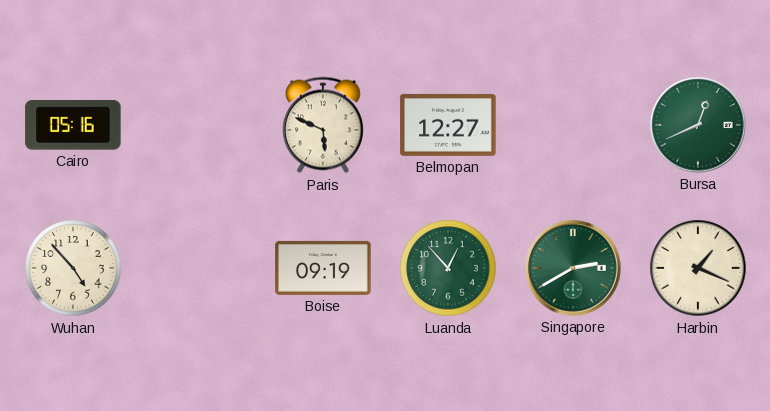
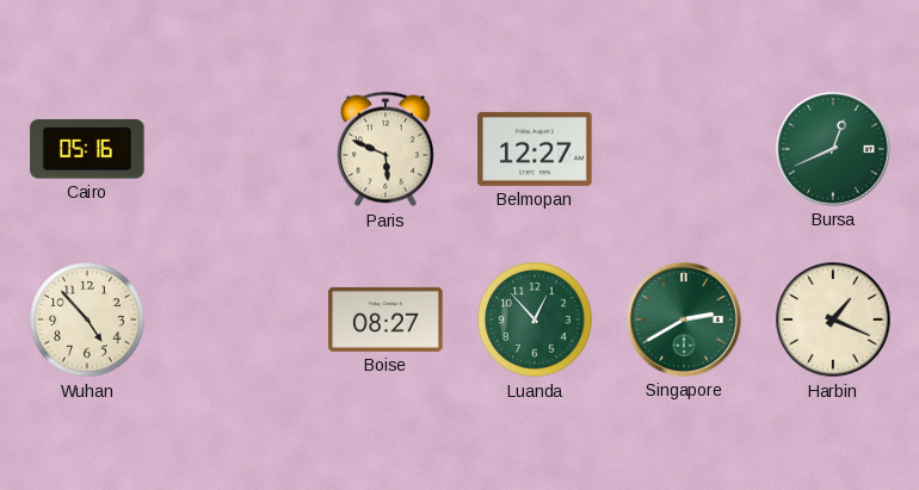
Boise: 09:19 -> 08:27
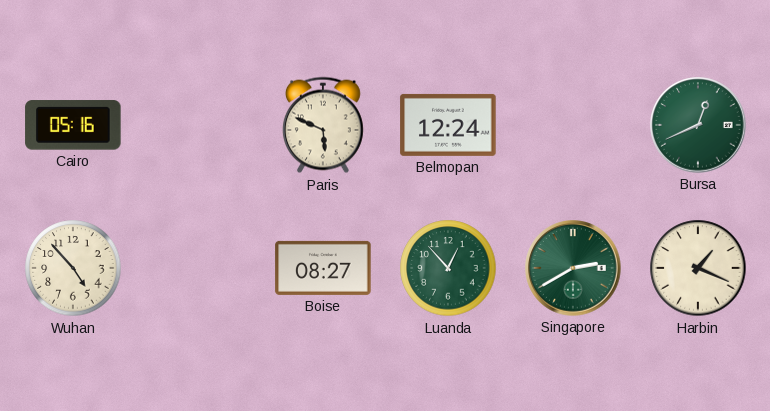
Belmopan: 12:27 -> 12:24
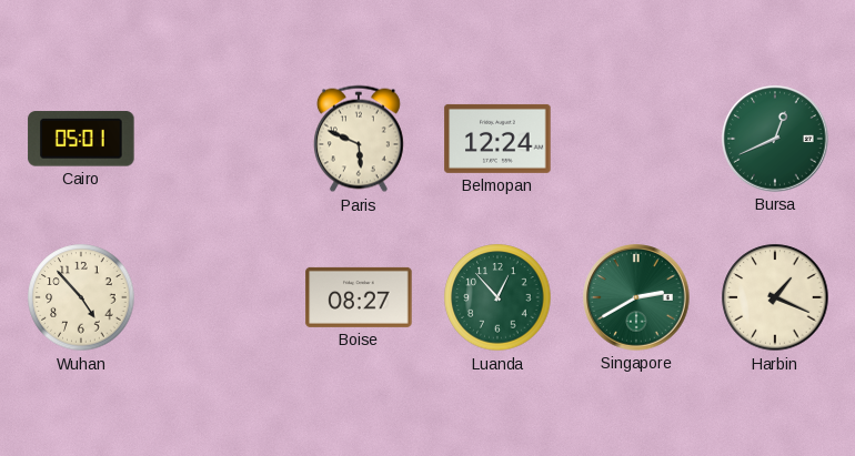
Cairo: 05:16 -> 05:01
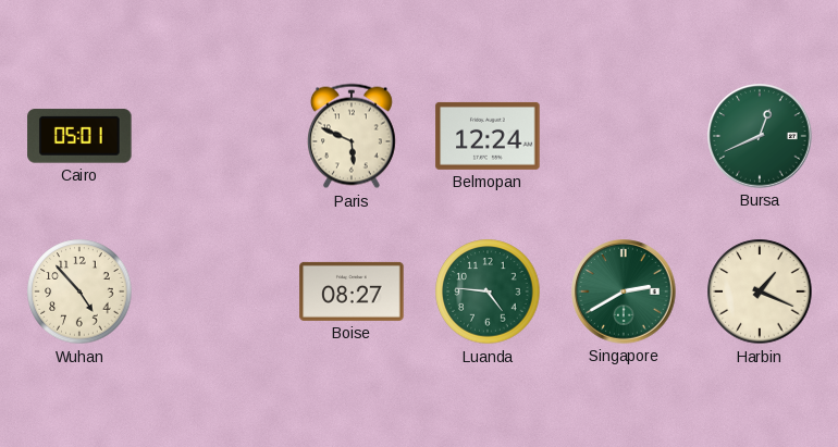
Luanda: 12:53 -> 4:46
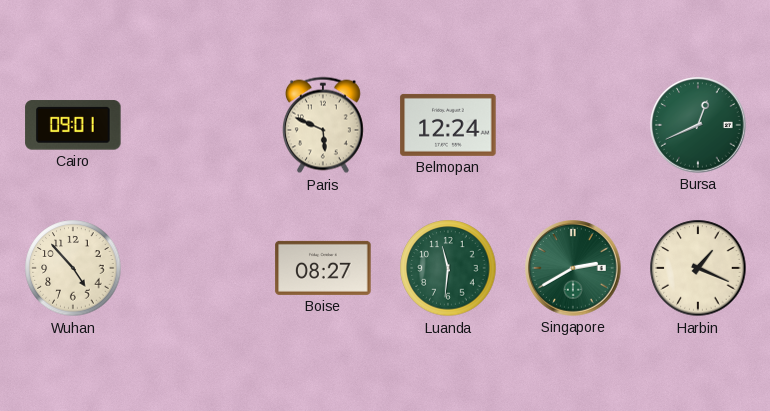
Cairo: 05:01 -> 09:01
Luanda: 4:46 -> 11:31
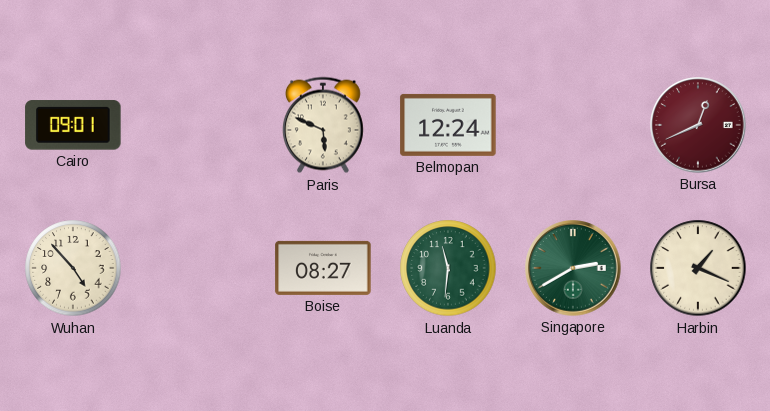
Bursa dial: green -> burgundy
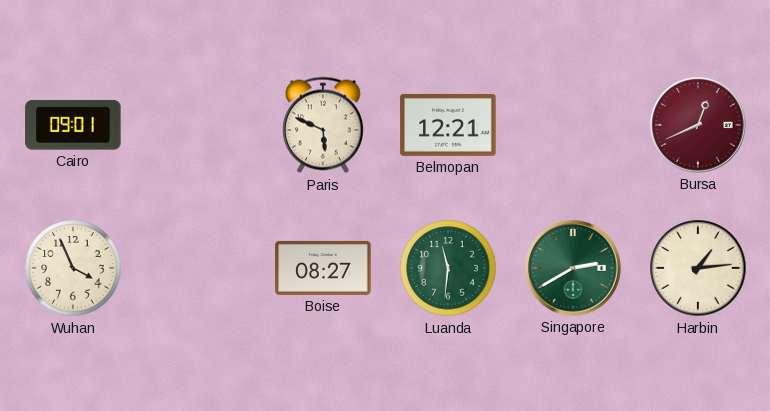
Belmopan: 12:24 -> 12:21
Wuhan: 4:53 -> 3:56
Harbin: 1:19 -> 1:14
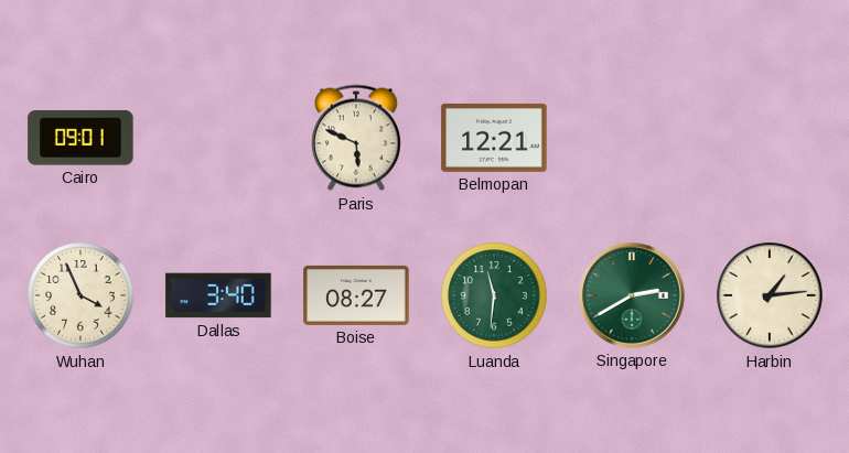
Bursa: 12:41 -> none
Dallas: none -> 3:40
